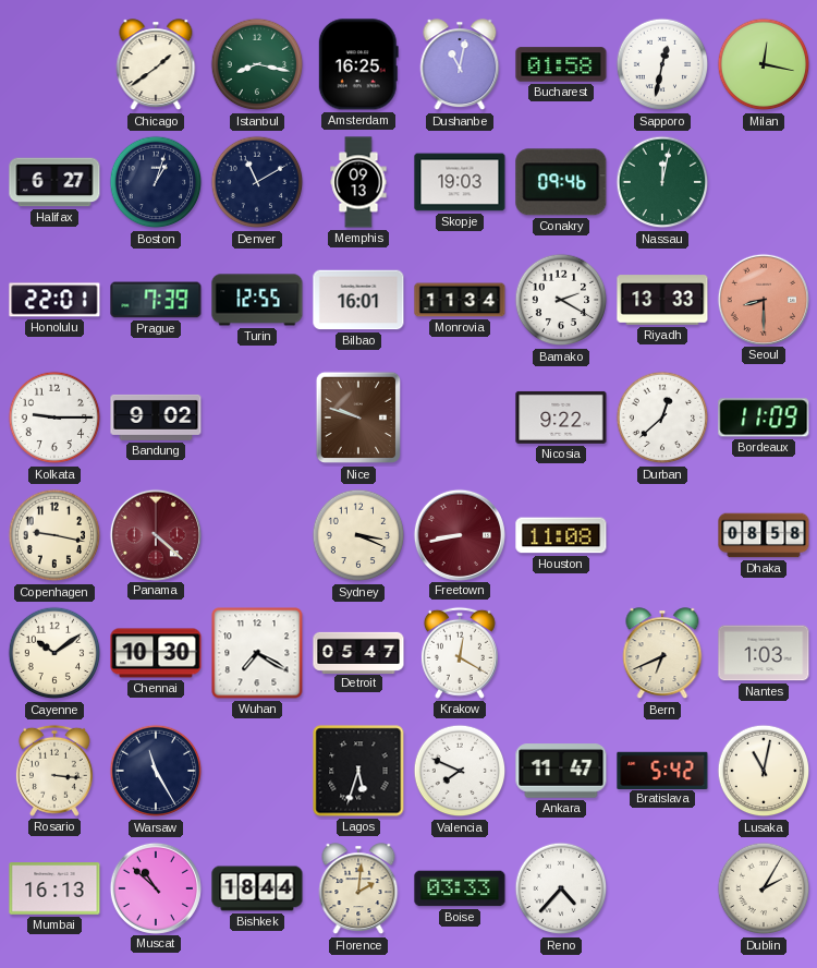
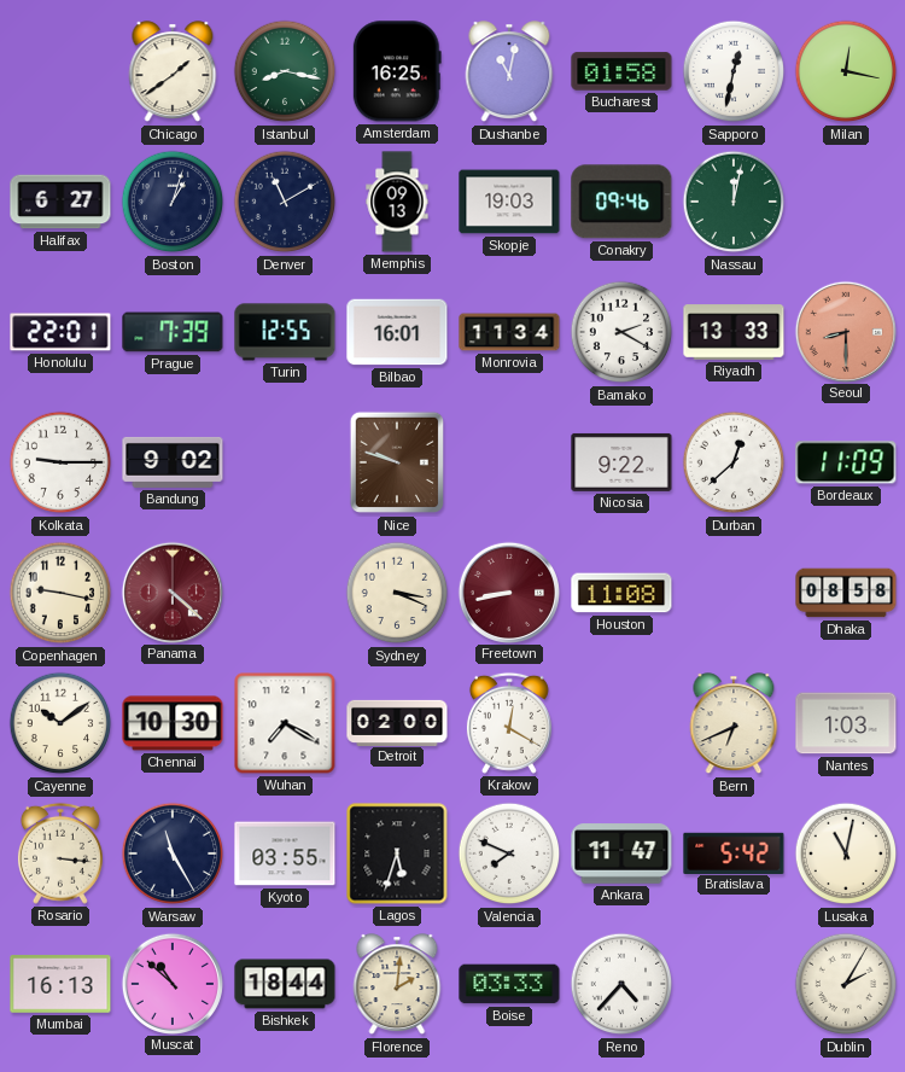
Detroit: 05:47 -> 02:00
Kyoto: none -> 03:55
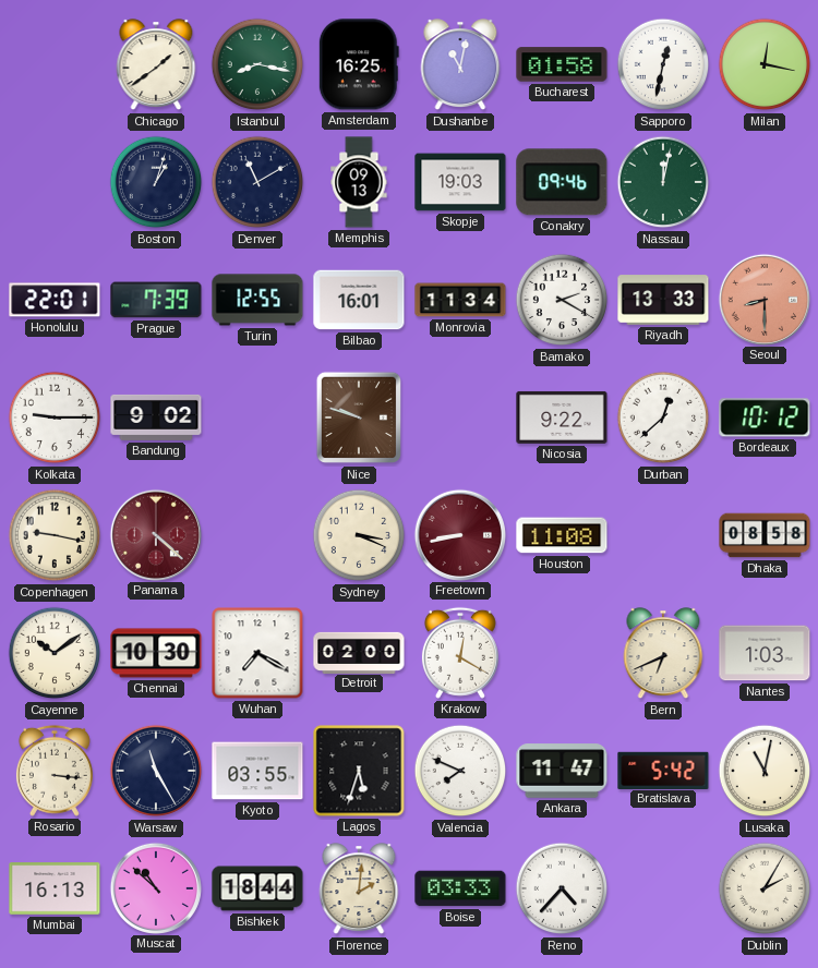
Halifax: 6:27 -> none
Bordeaux: 11:09 -> 10:12
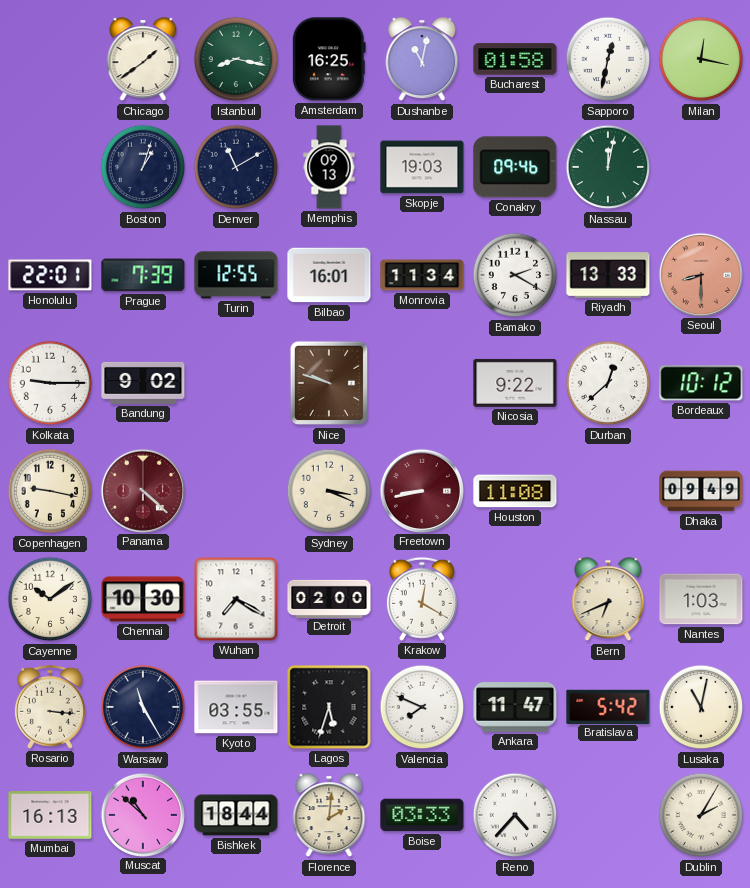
Dhaka: 08:58 -> 09:49
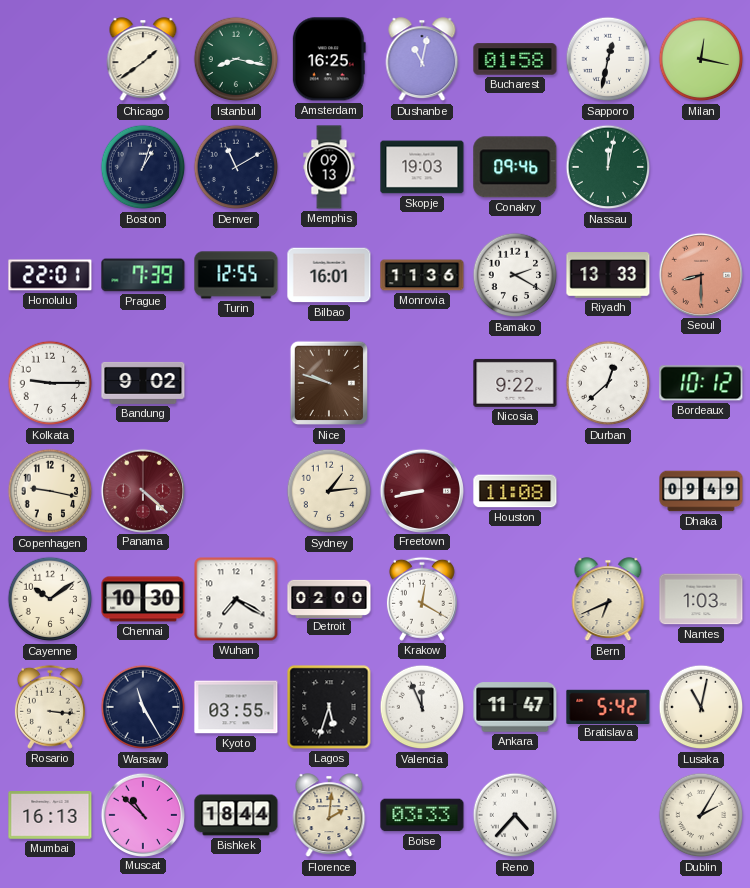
Monrovia: 11:34 -> 11:36
Sydney: 3:19 -> 1:14
Valencia: 7:49 -> 11:56
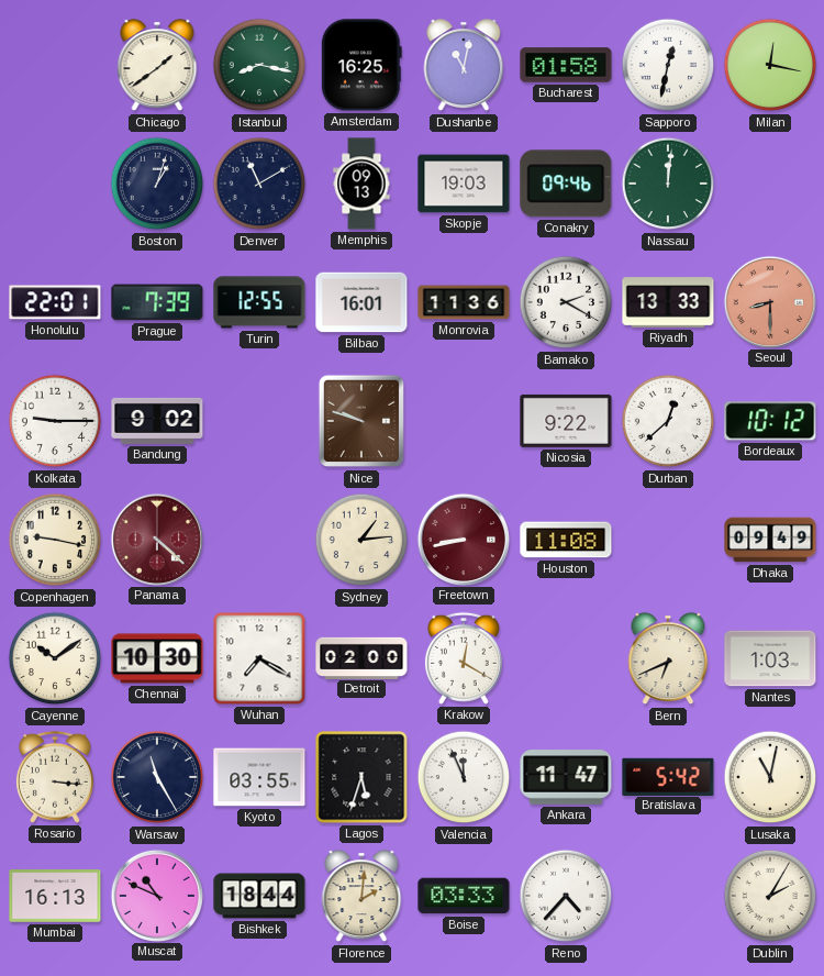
Nassau: 12:02 -> 12:01
Muscat: 10:52 -> 10:49
